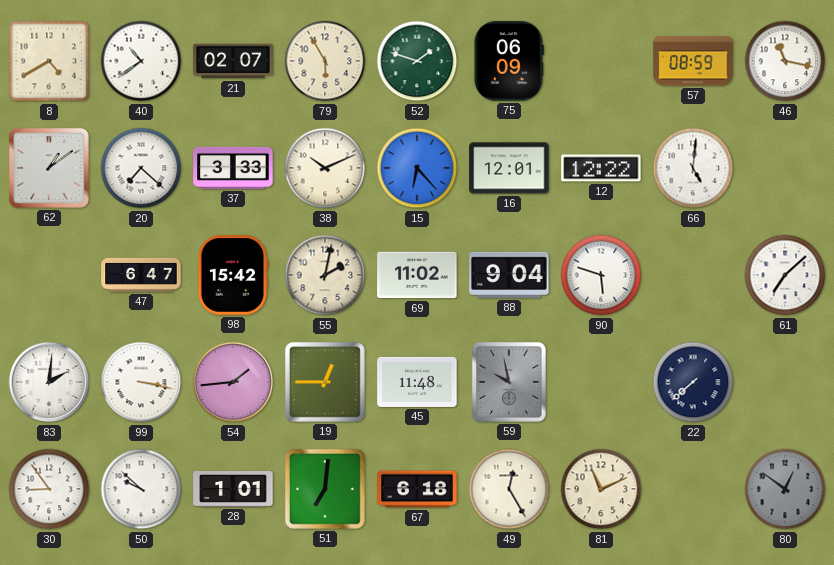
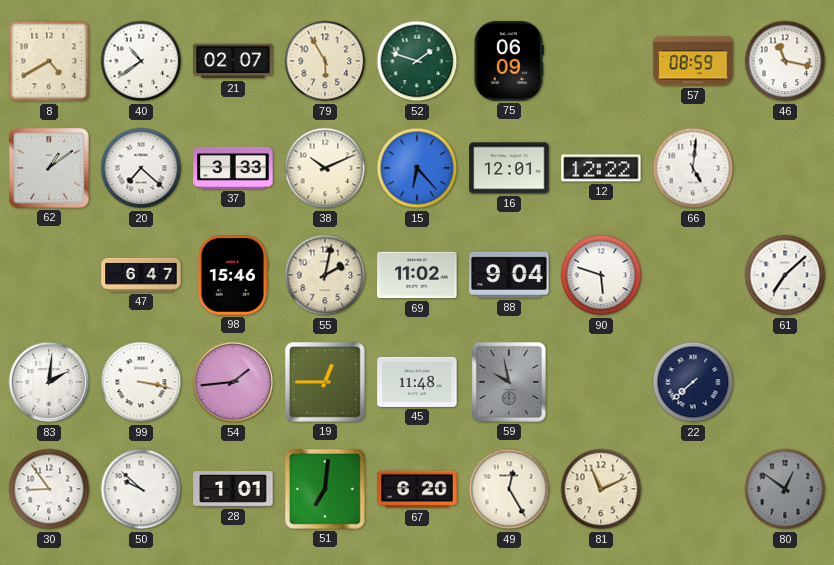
98: 15:42 -> 15:46
67: 6:18 -> 6:20
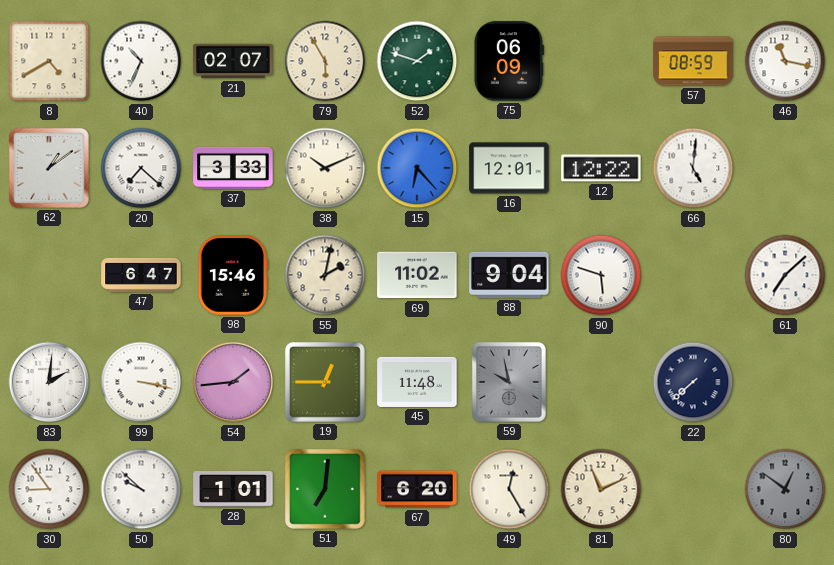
40: 10:39 -> 10:34
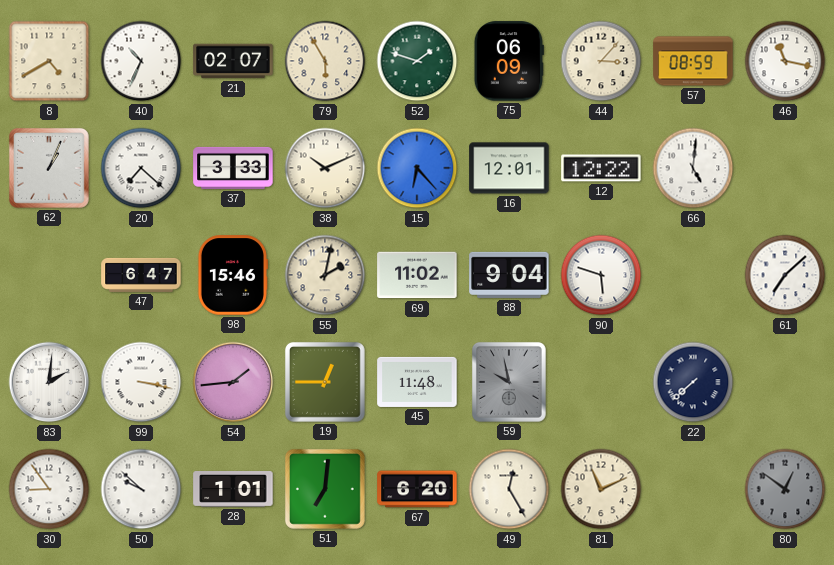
44: none -> 3:07
62: 1:09 -> 1:04
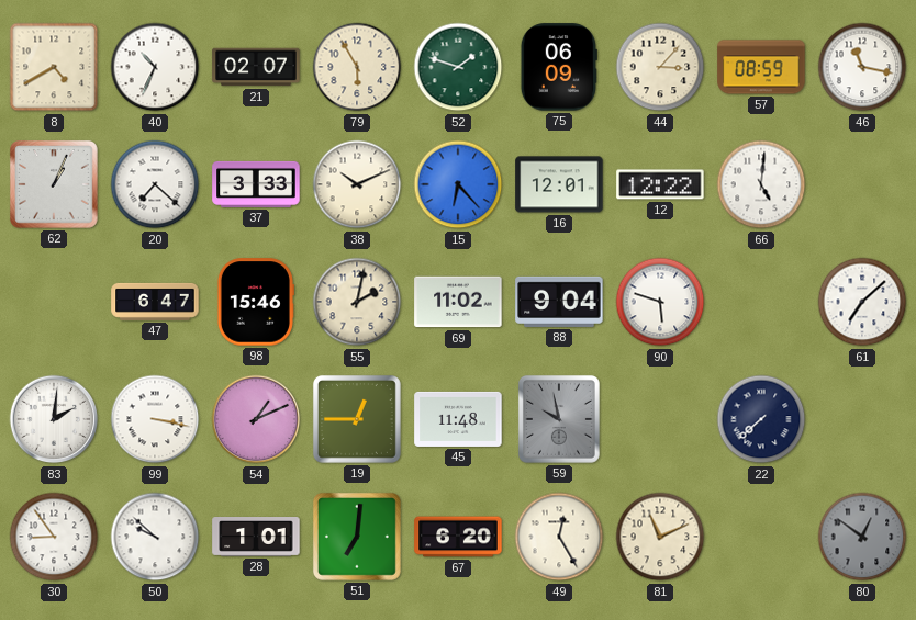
54: 1:44 -> 1:11
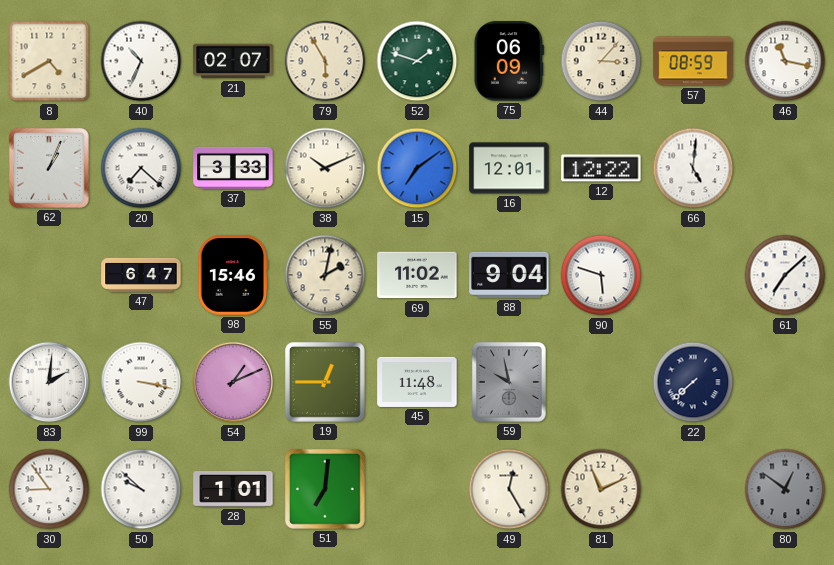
15: 6:23 -> 7:09
67: 6:20 -> none
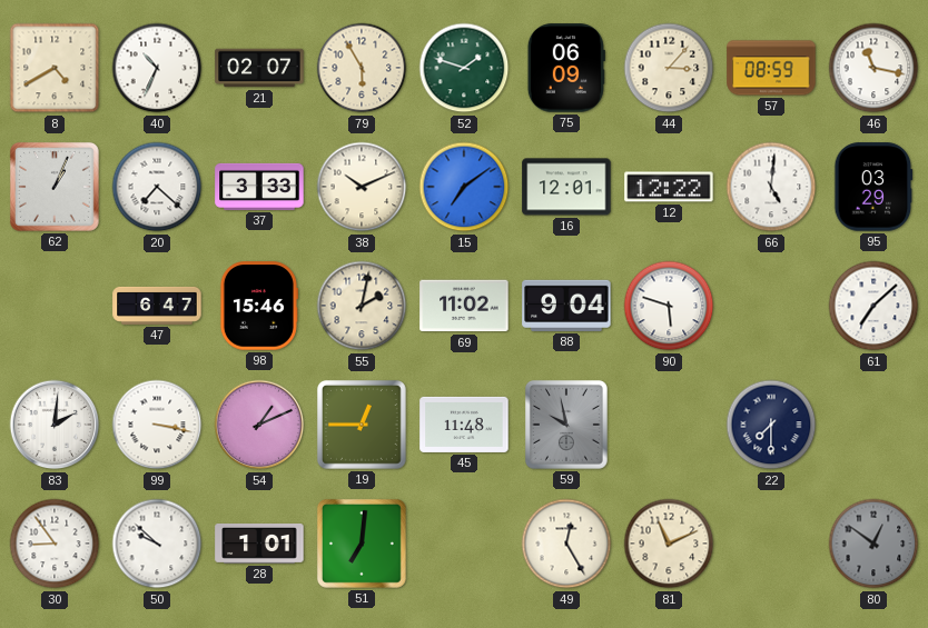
95: none -> 03:29
22: 7:38 -> 7:30
